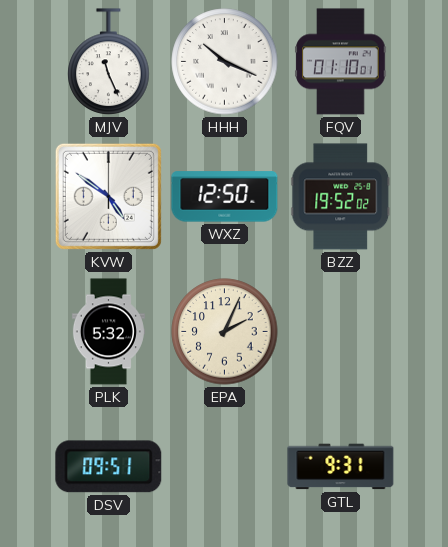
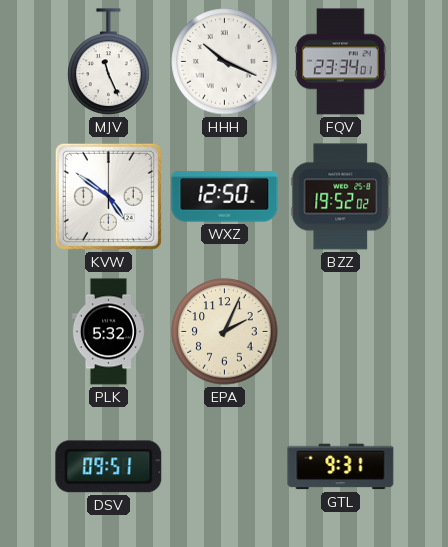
FQV: 01:10 -> 23:34
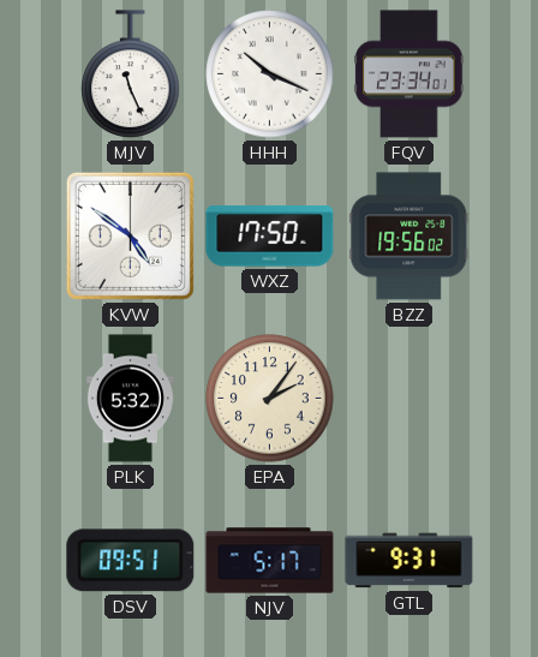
WXZ: 12:50 -> 17:50
BZZ: 19:52 -> 19:56
EPA: 2:04 -> 2:06
NJV: none -> 5:17
